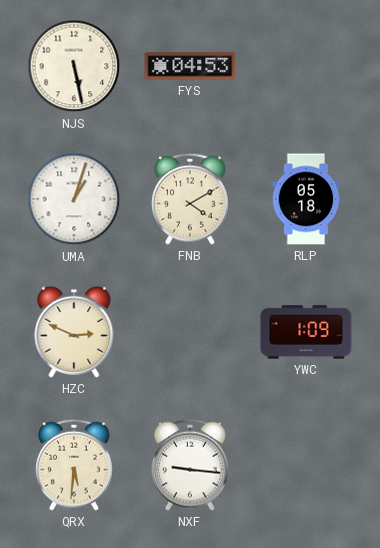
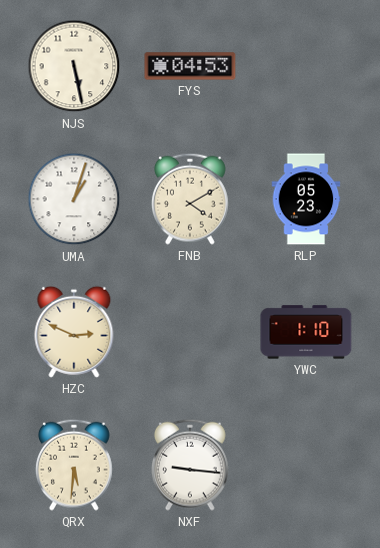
RLP: 05:18 -> 05:23
YWC: 1:09 -> 1:10
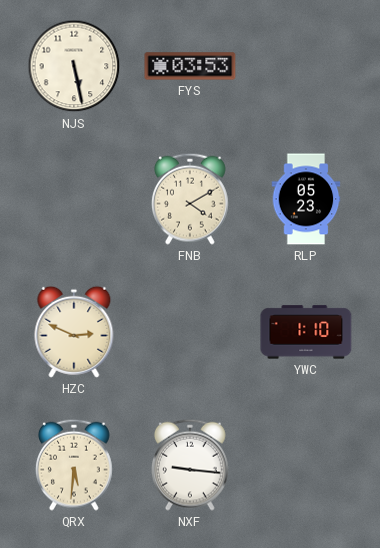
FYS: 04:53 -> 03:53
UMA: 1:03 -> none
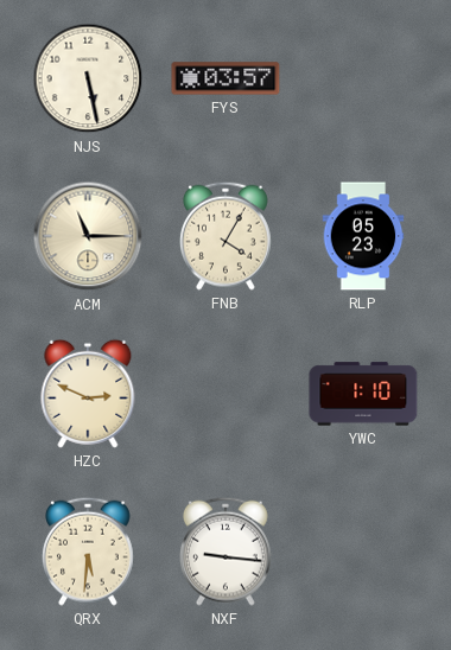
FYS: 03:53 -> 03:57
ACM: none -> 11:15
FNB: 4:10 -> 4:05
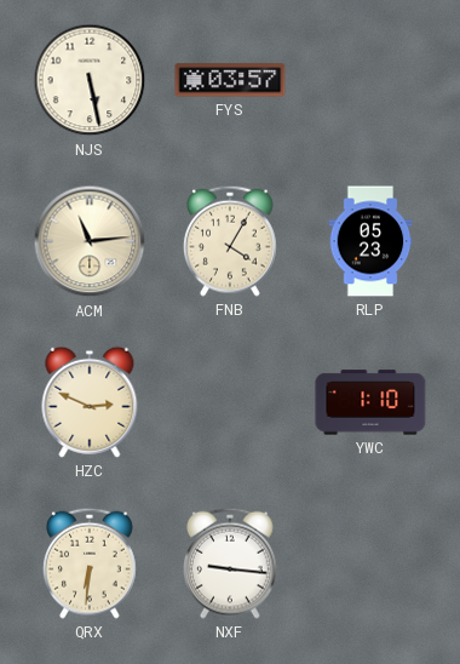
ACM: 11:15 -> 11:14
QRX: 5:31 -> 6:31
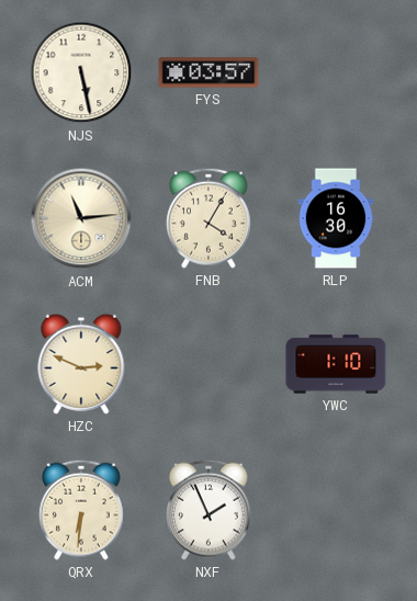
RLP: 05:23 -> 16:30
NXF: 9:16 -> 1:56
